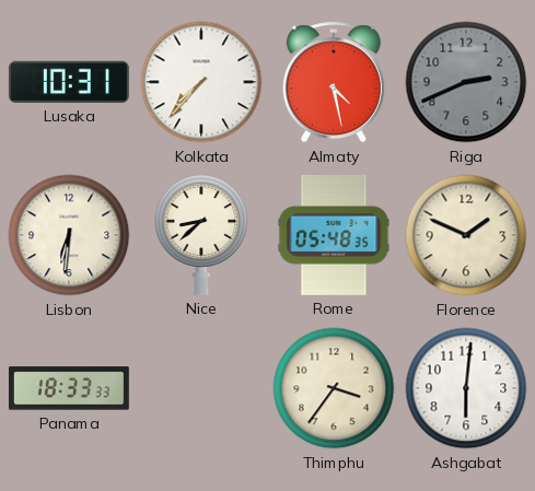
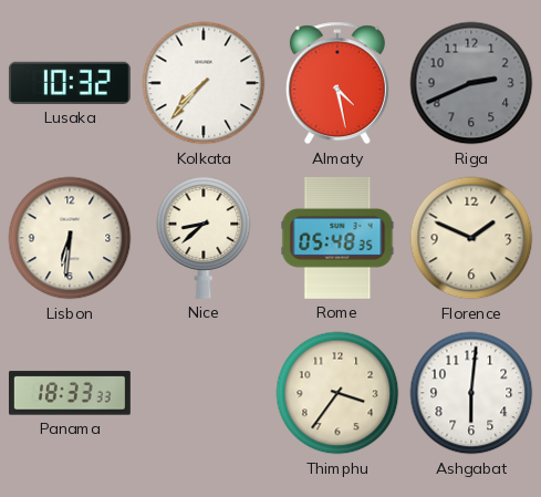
Lusaka: 10:31 -> 10:32
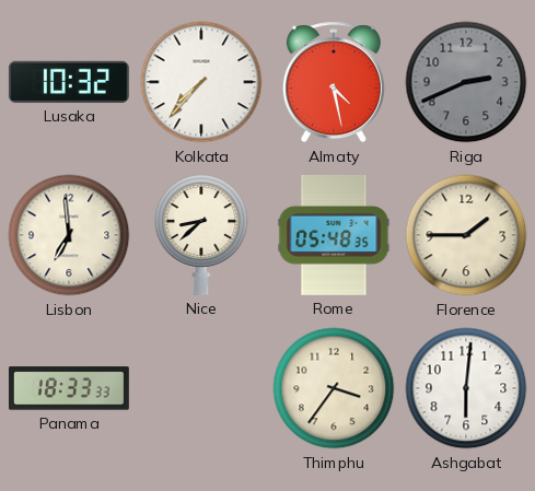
Lisbon: 6:31 -> 6:59
Florence: 1:49 -> 1:45
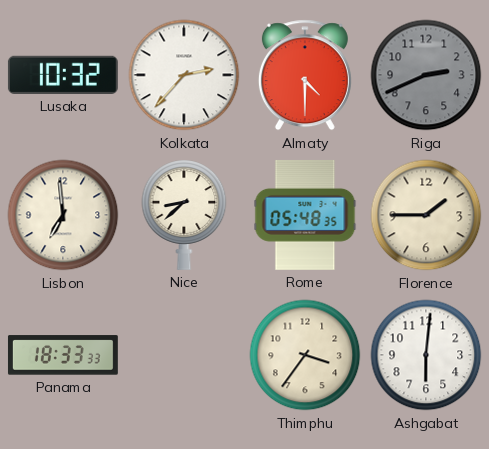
Kolkata: 7:37 -> 2:37
Almaty: 4:28 -> 4:30
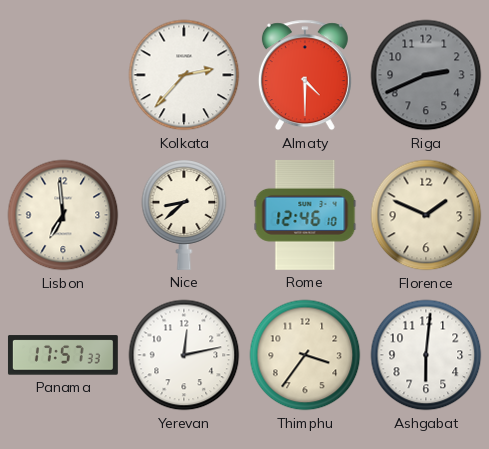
Lusaka: 10:32 -> none
Rome: 05:48 -> 12:46
Florence: 1:45 -> 1:49
Panama: 18:33 -> 17:57
Yerevan: none -> 12:13
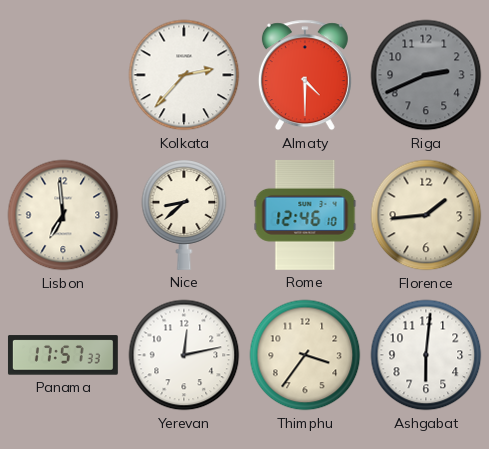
Florence: 1:49 -> 1:44
